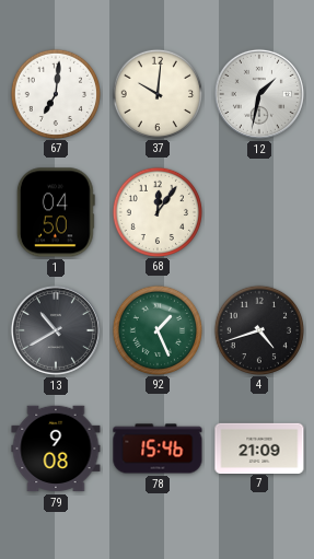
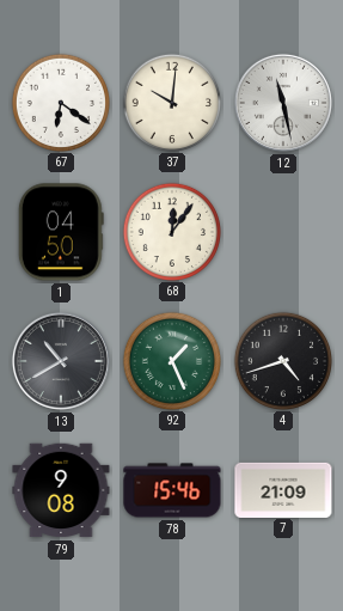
67: 7:01 -> 6:21
12: 1:32 -> 11:28
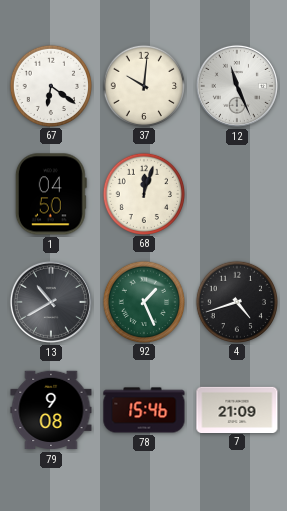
12: 11:28 -> 11:26
68: 12:06 -> 12:03
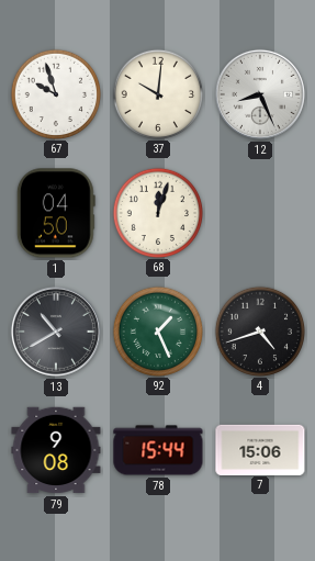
67: 6:21 -> 9:57
12: 11:26 -> 8:26
78: 15:46 -> 15:44
7: 21:09 -> 15:06
